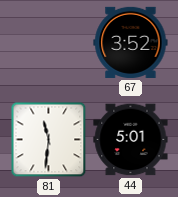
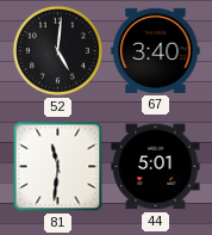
52: none -> 5:01
67: 3:52 -> 3:40
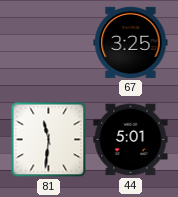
52: 5:01 -> none
67: 3:40 -> 3:25
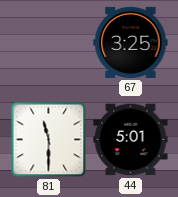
81: 11:31 -> 11:30
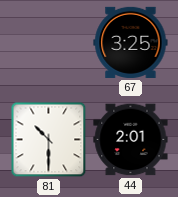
81: 11:30 -> 10:30
44: 5:01 -> 2:01
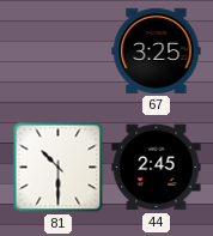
44: 2:01 -> 2:45
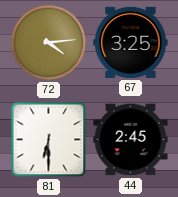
72: none -> 4:14
81: 10:30 -> 6:30
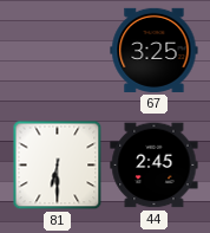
72: 4:14 -> none
